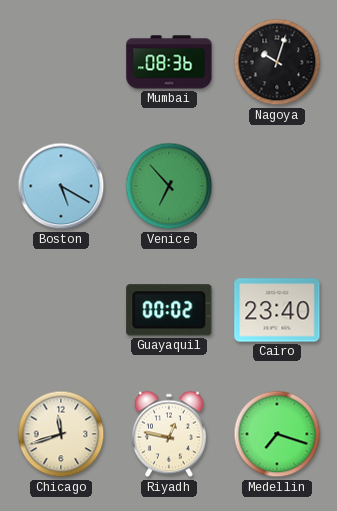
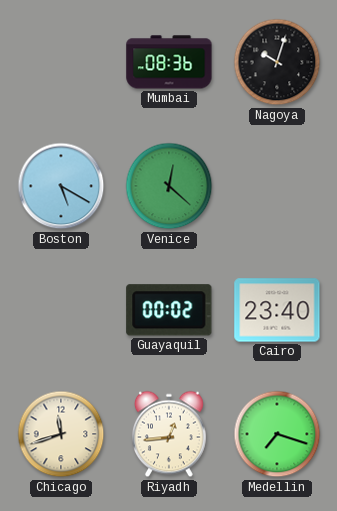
Venice: 6:53 -> 12:22
Riyadh: 12:47 -> 12:44
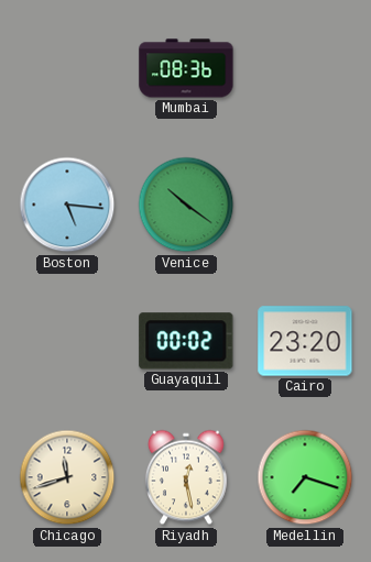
Nagoya: 10:03 -> none
Boston: 5:20 -> 5:16
Venice: 12:22 -> 10:21
Cairo: 23:40 -> 23:20
Riyadh: 12:44 -> 12:28
